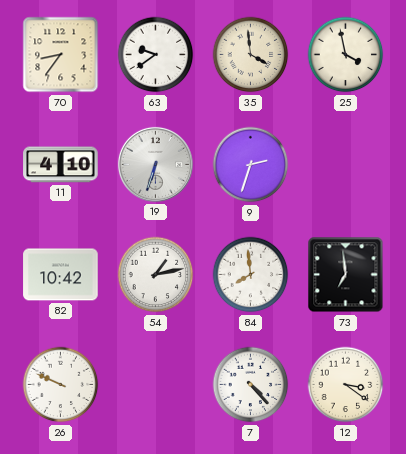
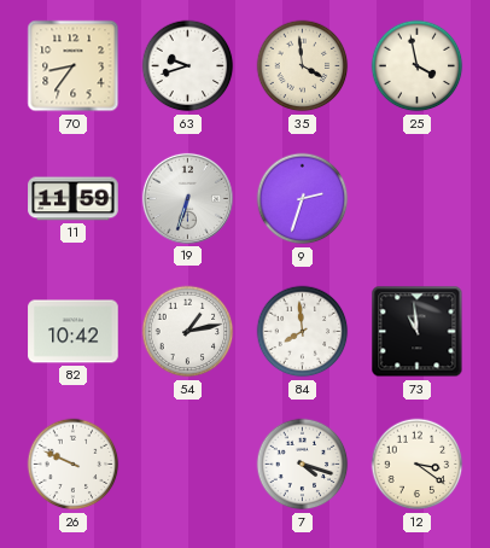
63: 9:39 -> 9:42
11: 4:10 -> 11:59
73: 6:59 -> 10:59
7: 4:23 -> 4:18
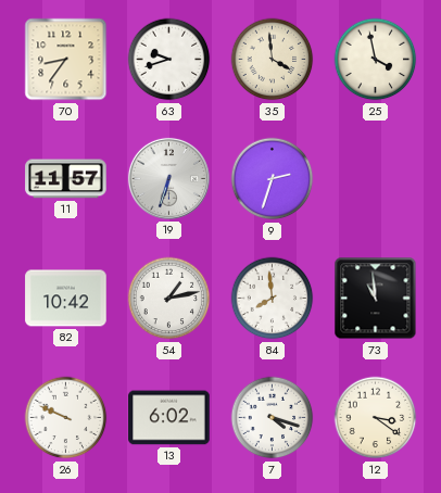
11: 11:59 -> 11:57
13: none -> 6:02
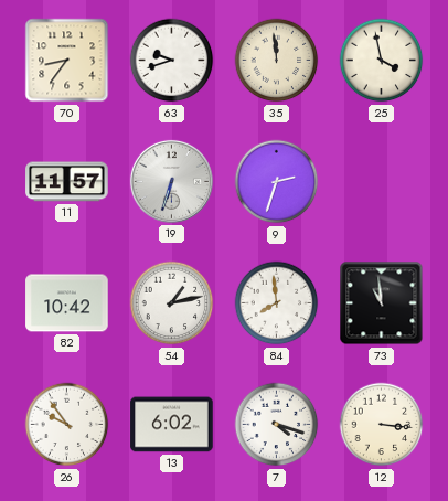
35: 3:59 -> 11:59
26: 9:49 -> 9:54
12: 3:21 -> 3:16
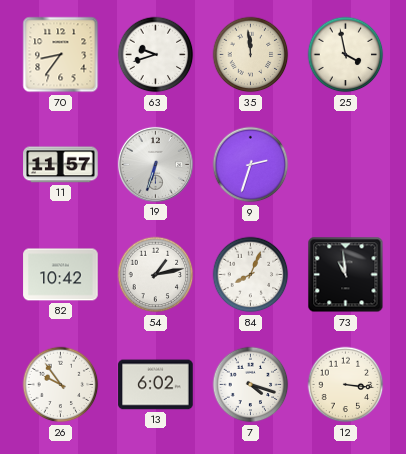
84: 7:59 -> 8:04
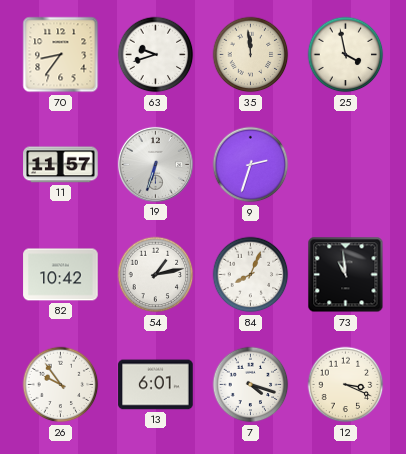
13: 6:02 -> 6:01
12: 3:16 -> 3:19
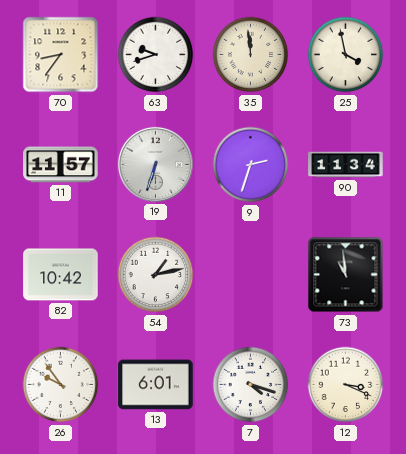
90: none -> 11:34
84: 8:04 -> none
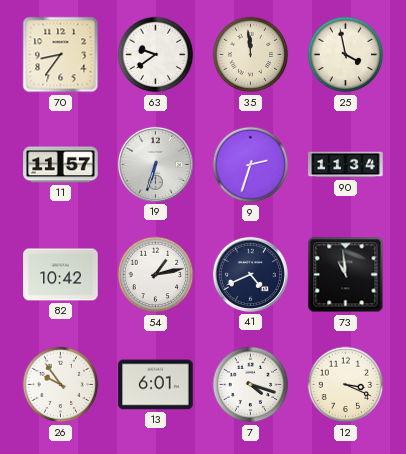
63: 9:42 -> 9:39
41: none -> 4:41
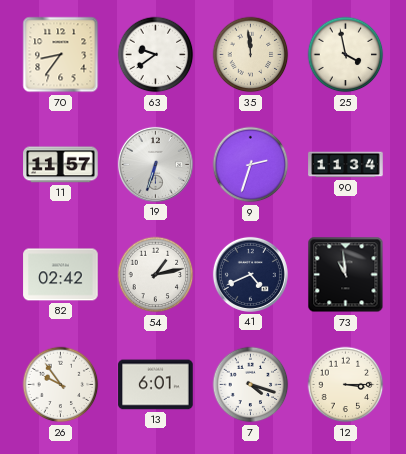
82: 10:42 -> 02:42
12: 3:19 -> 3:15
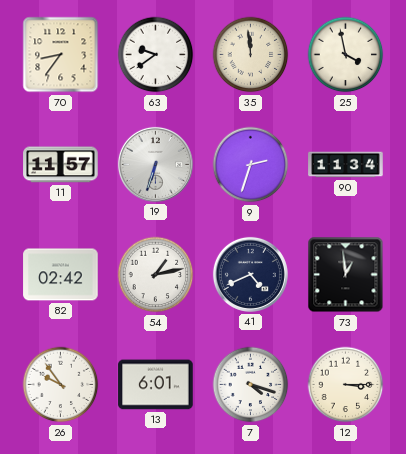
73: 10:59 -> 12:59
